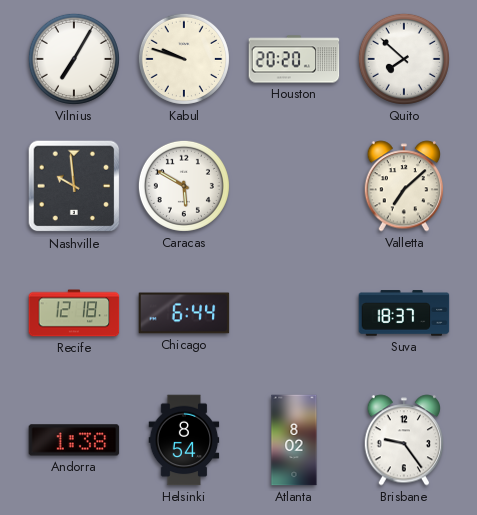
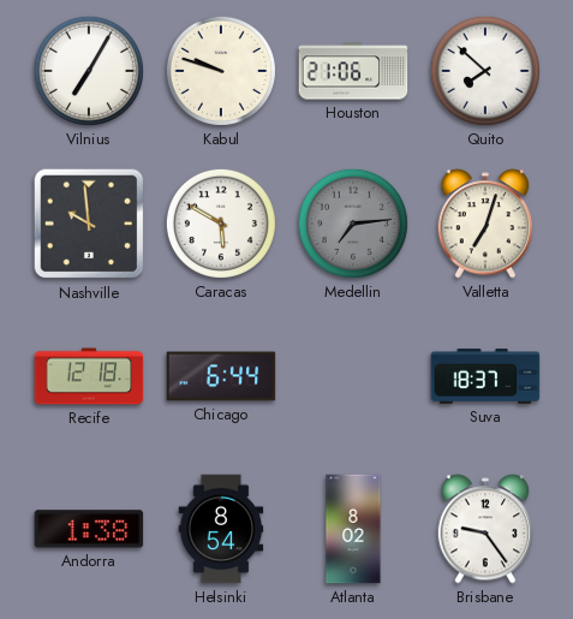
Houston: 20:20 -> 21:06
Medellin: none -> 7:14
Valletta: 7:08 -> 7:03
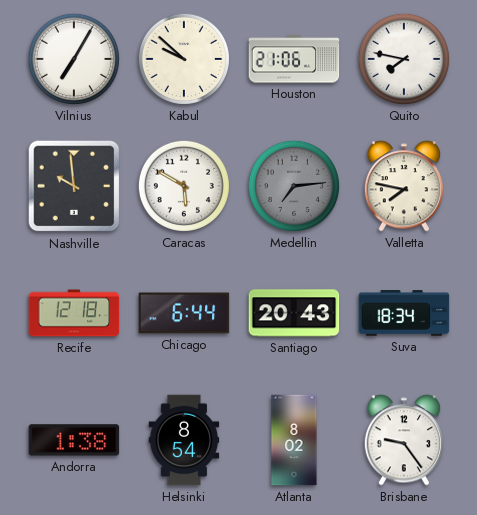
Kabul: 9:48 -> 9:52
Quito: 7:52 -> 7:47
Valletta: 7:03 -> 7:47
Santiago: none -> 20:43
Suva: 18:37 -> 18:34
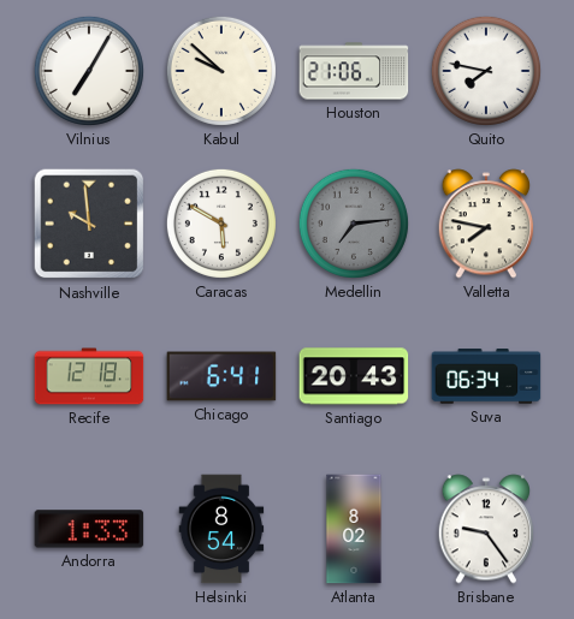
Chicago: 6:44 -> 6:41
Suva: 18:34 -> 06:34
Andorra: 1:38 -> 1:33
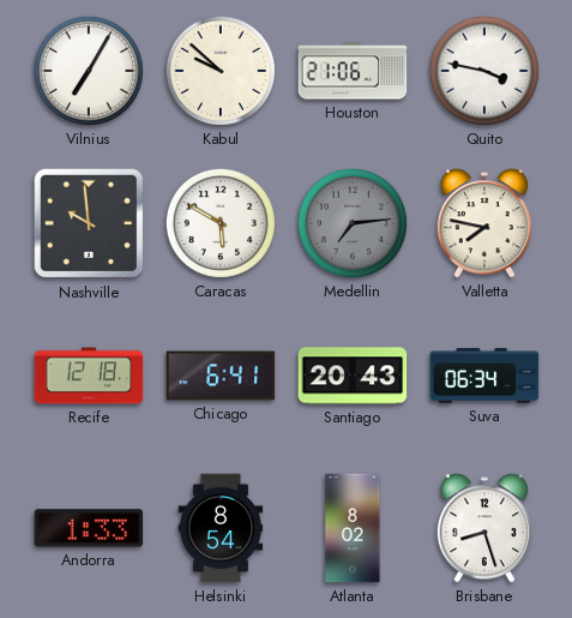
Quito: 7:47 -> 3:47
Brisbane: 9:24 -> 8:27
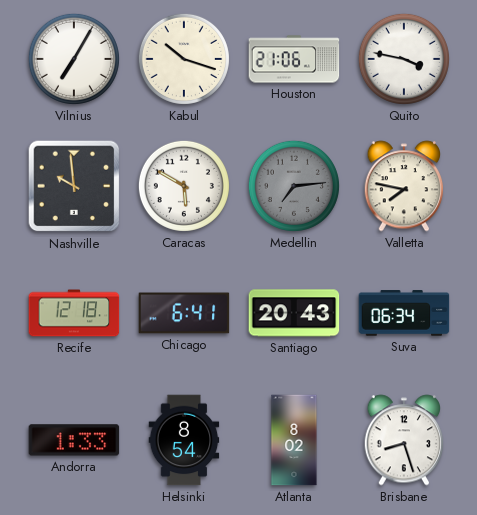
Kabul: 9:52 -> 10:18
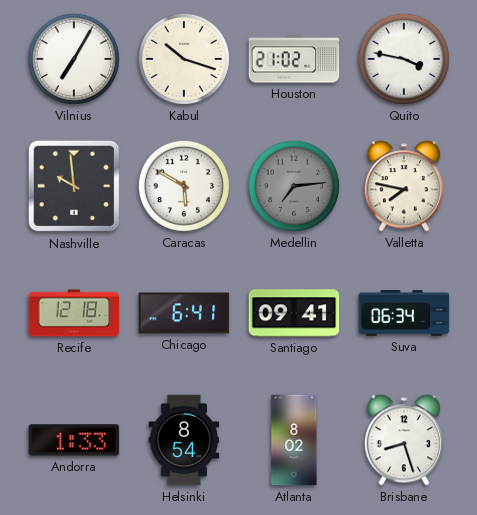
Houston: 21:06 -> 21:02
Santiago: 20:43 -> 09:41
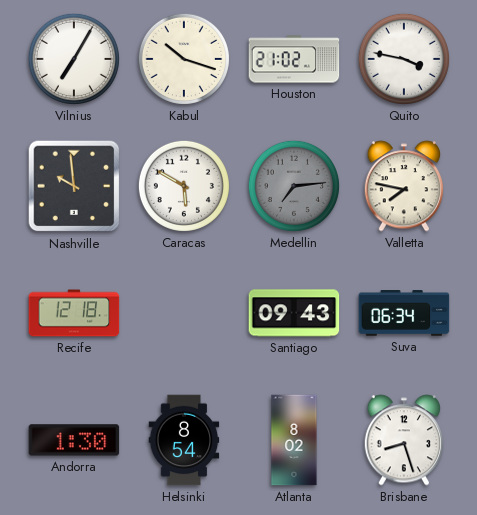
Chicago: 6:41 -> none
Santiago: 09:41 -> 09:43
Andorra: 1:33 -> 1:30
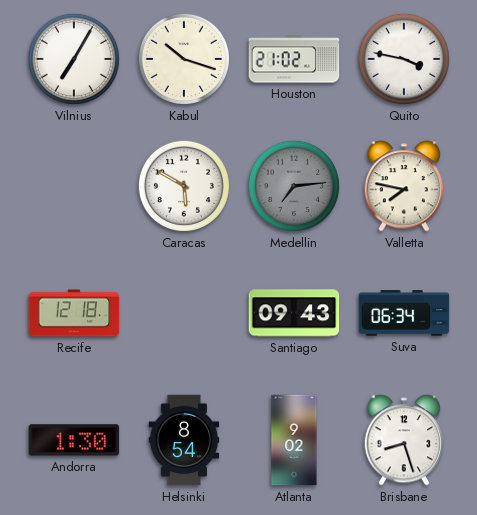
Nashville: 9:59 -> none
Atlanta: 8:02 -> 9:02
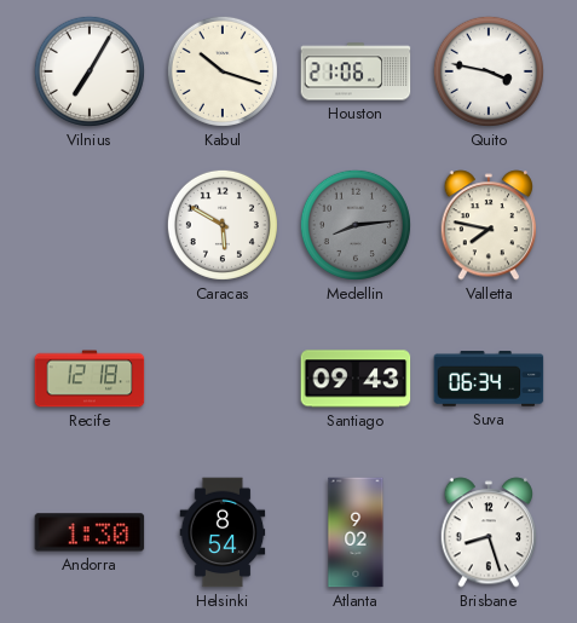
Houston: 21:02 -> 21:06
Medellin: 7:14 -> 8:14
